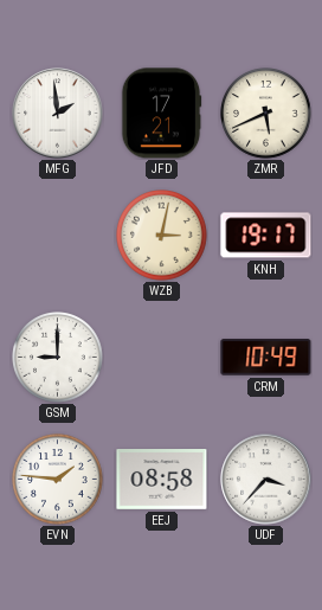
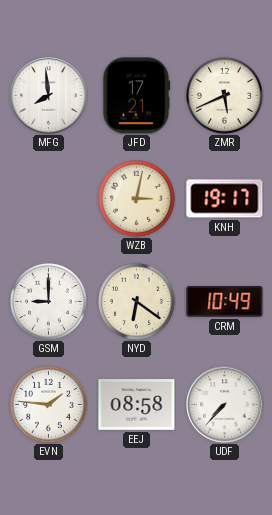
MFG: 1:59 -> 7:59
NYD: none -> 6:21
UDF: 3:37 -> 7:37
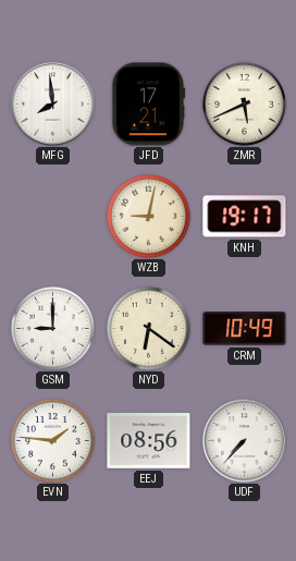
WZB: 3:02 -> 9:02
EEJ: 08:58 -> 08:56
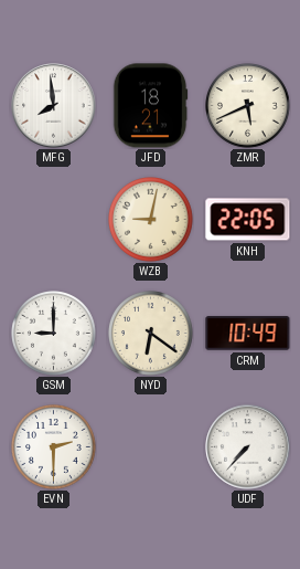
JFD: 17:21 -> 18:21
KNH: 19:17 -> 22:05
EVN: 1:46 -> 2:30
EEJ: 08:56 -> none
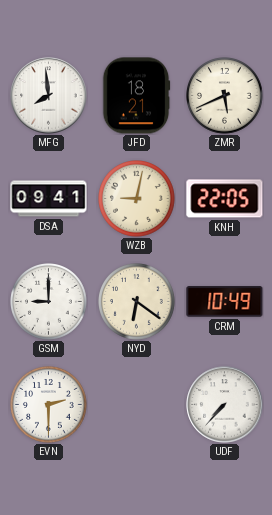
DSA: none -> 09:41
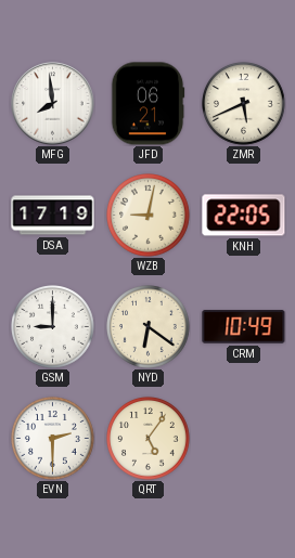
JFD: 18:21 -> 06:21
DSA: 09:41 -> 17:19
QRT: none -> 5:06
UDF: 7:37 -> none
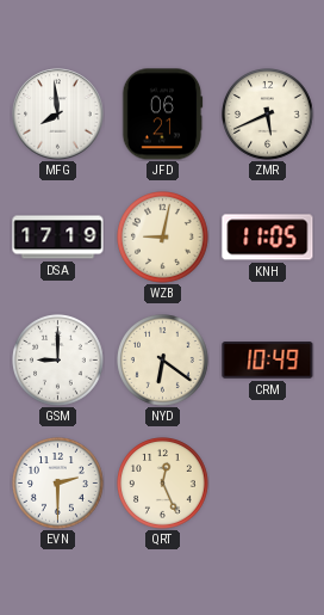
KNH: 22:05 -> 11:05
QRT: 5:06 -> 12:26
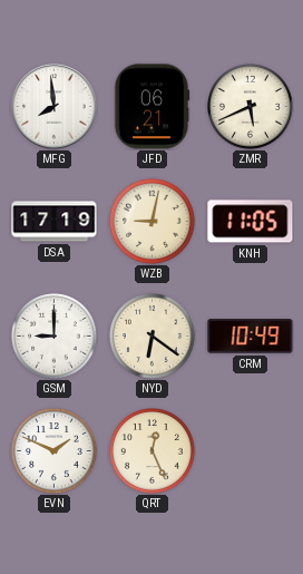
EVN: 2:30 -> 1:49
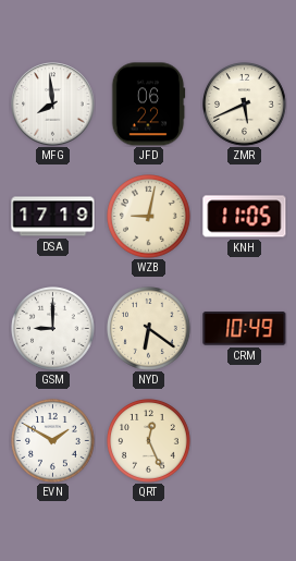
JFD: 06:21 -> 06:22
EVN: 1:49 -> 1:50
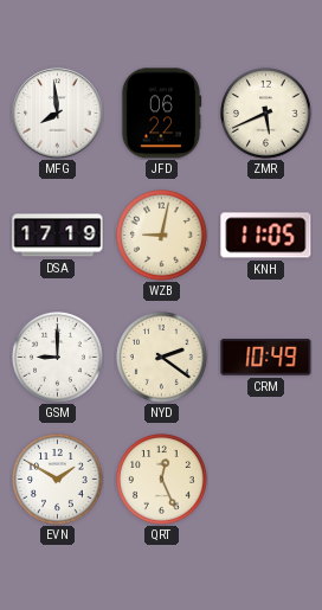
NYD: 6:21 -> 2:21
